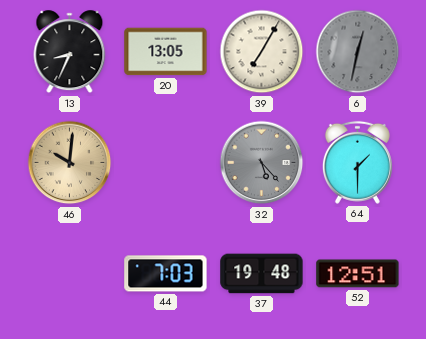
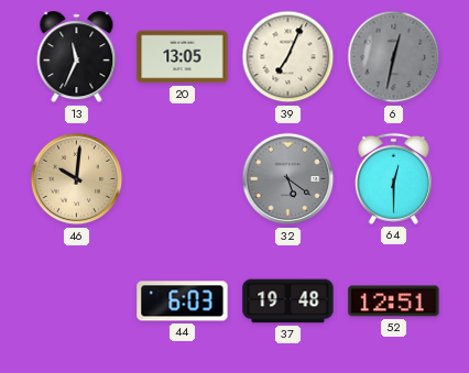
13: 8:34 -> 11:34
39: 7:05 -> 7:04
32: 5:23 -> 5:21
64: 1:30 -> 12:30
44: 7:03 -> 6:03
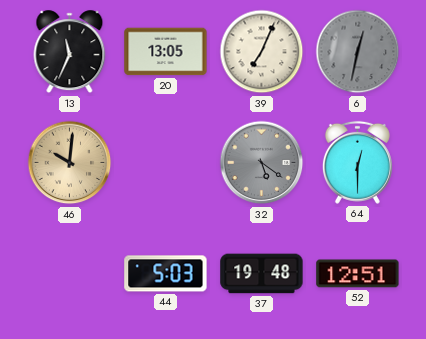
44: 6:03 -> 5:03
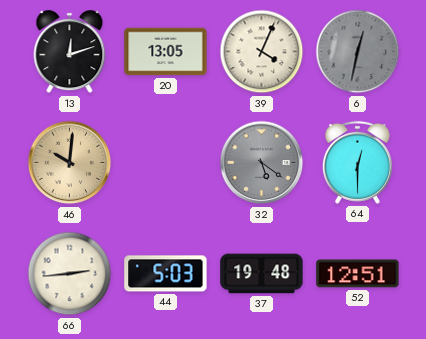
13: 11:34 -> 12:12
39: 7:04 -> 4:04
66: none -> 2:44
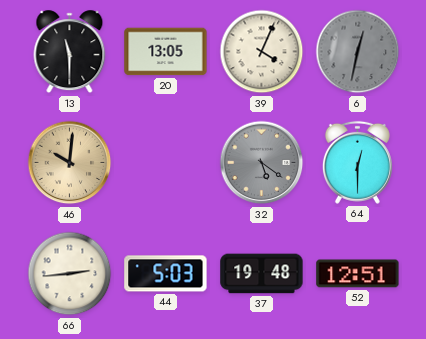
13: 12:12 -> 11:30
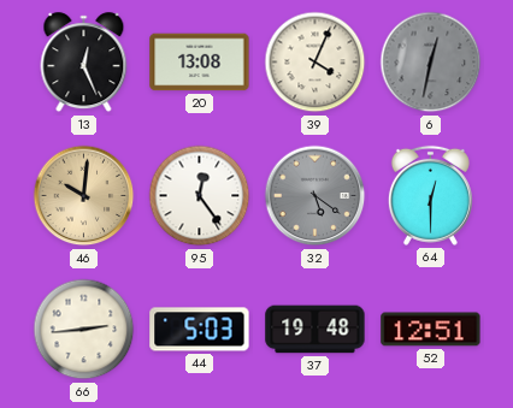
13: 11:30 -> 12:26
20: 13:05 -> 13:08
95: none -> 12:24
